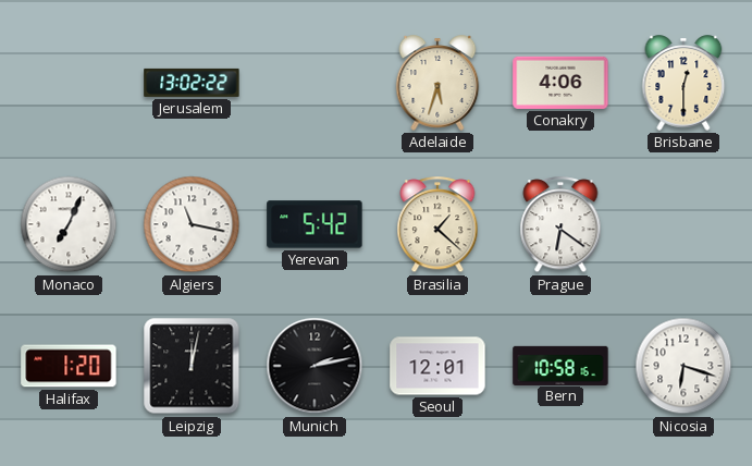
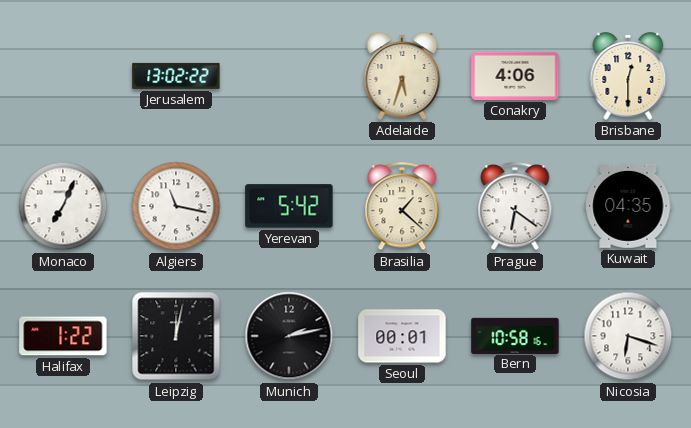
Kuwait: none -> 04:35
Halifax: 1:20 -> 1:22
Seoul: 12:01 -> 00:01
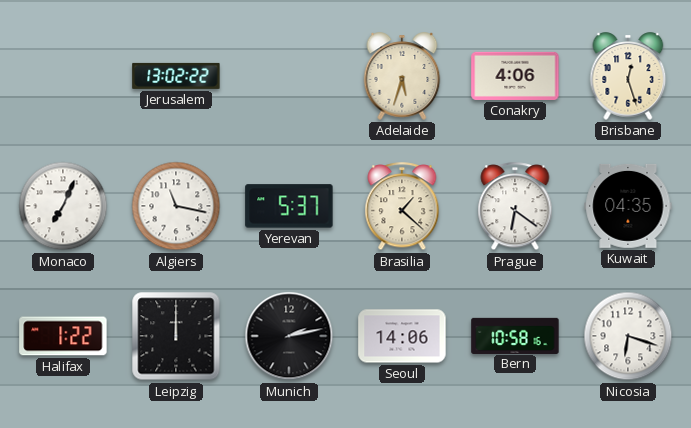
Brisbane: 12:30 -> 12:27
Yerevan: 5:42 -> 5:37
Leipzig: 12:02 -> 12:00
Seoul: 00:01 -> 14:06
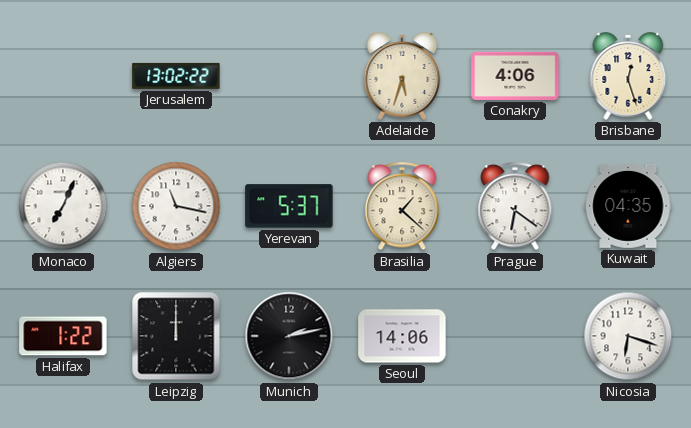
Bern: 10:58 -> none
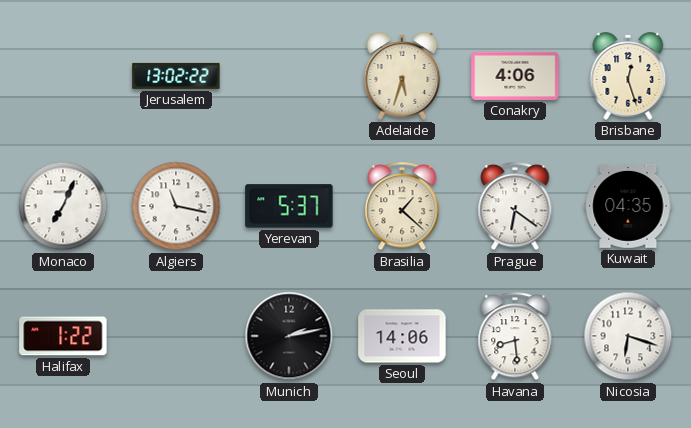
Leipzig: 12:00 -> none
Havana: none -> 8:29
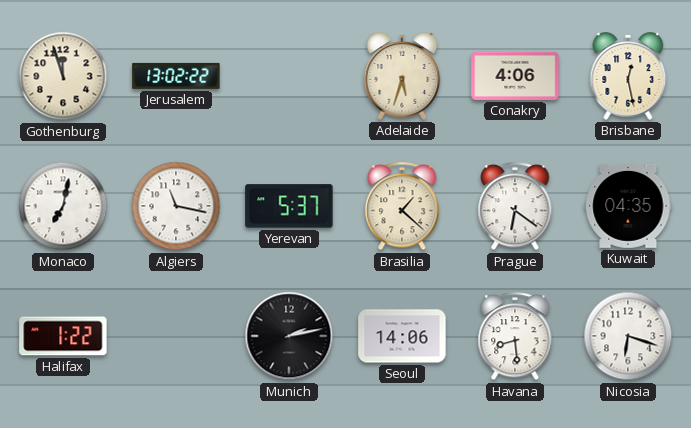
Gothenburg: none -> 11:57
Brisbane: 12:27 -> 12:28
Monaco: 7:04 -> 7:02
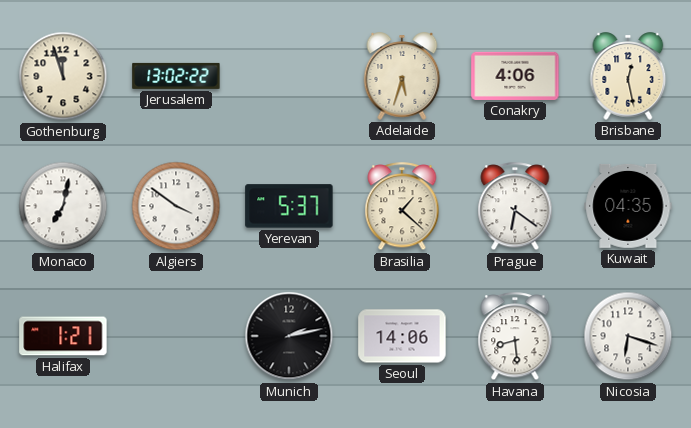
Algiers: 11:17 -> 3:51
Halifax: 1:22 -> 1:21
